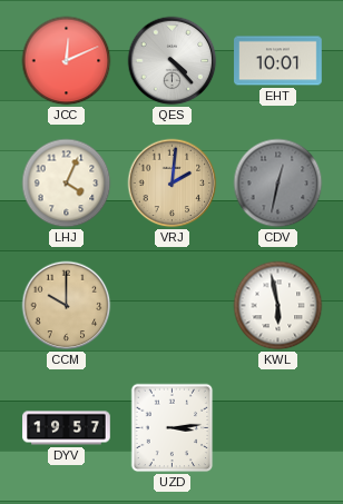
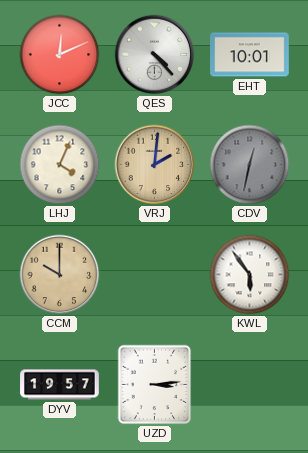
KWL: 5:58 -> 5:54
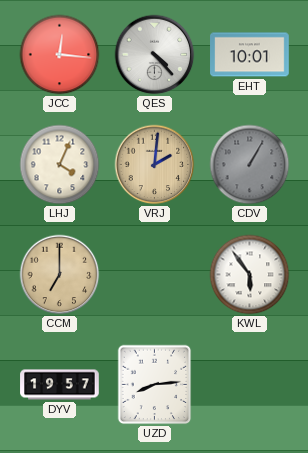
JCC: 12:11 -> 12:16
CDV: 12:32 -> 1:05
CCM: 10:00 -> 7:00
UZD: 3:14 -> 8:14
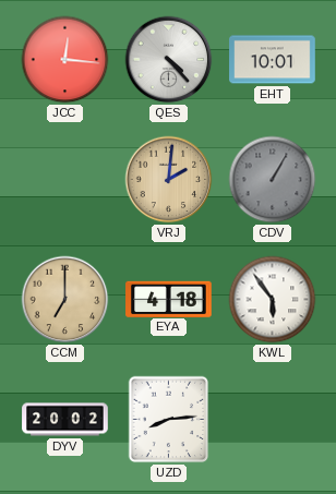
LHJ: 4:04 -> none
EYA: none -> 4:18
DYV: 19:57 -> 20:02
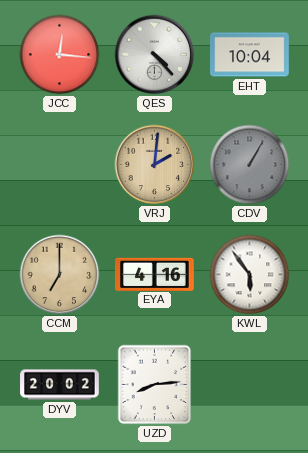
EHT: 10:01 -> 10:04
EYA: 4:18 -> 4:16
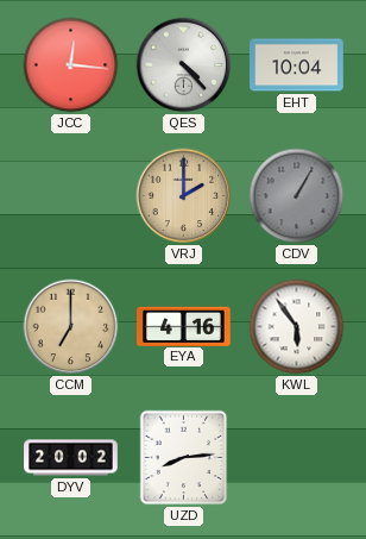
VRJ: 2:01 -> 2:00
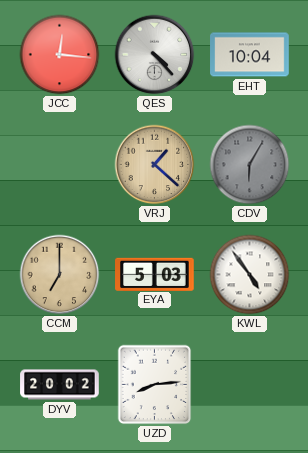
VRJ: 2:00 -> 1:22
CDV: 1:05 -> 6:05
EYA: 4:16 -> 5:03
KWL: 5:54 -> 4:54
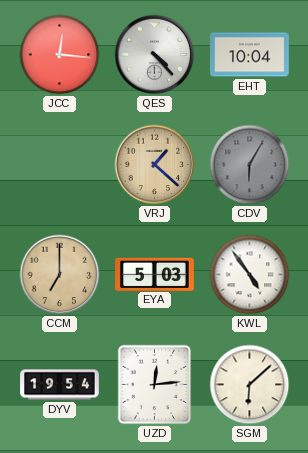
DYV: 20:02 -> 19:54
UZD: 8:14 -> 12:14
SGM: none -> 6:08
